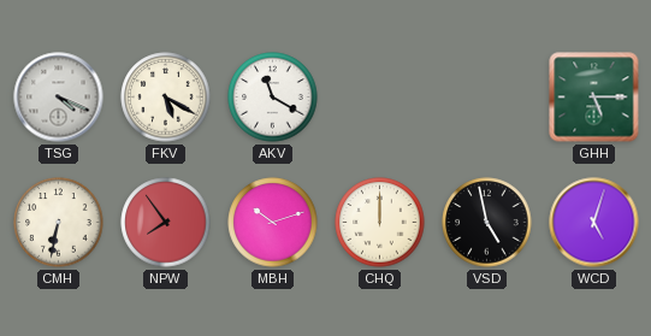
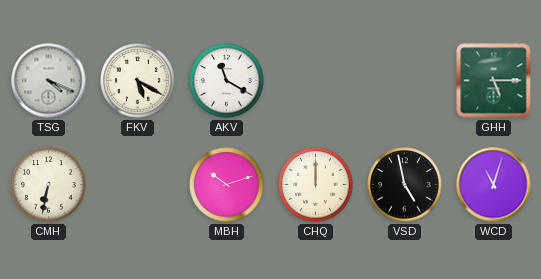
NPW: 7:54 -> none
WCD: 5:03 -> 11:03
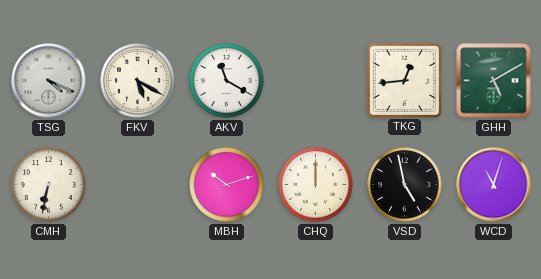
TKG: none -> 12:44
GHH: 5:15 -> 5:10
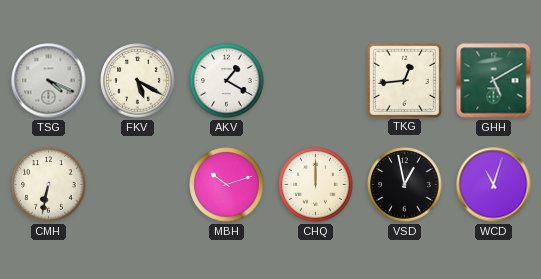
AKV: 11:20 -> 1:20
VSD: 4:58 -> 12:58
